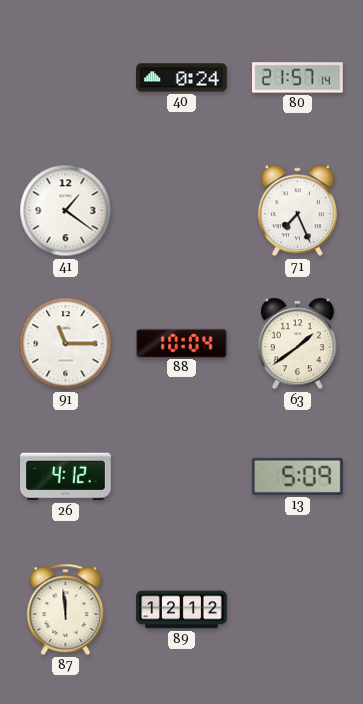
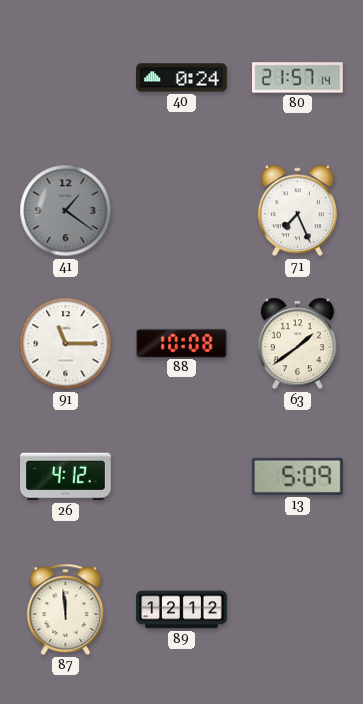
41 dial: white -> grey
88: 10:04 -> 10:08
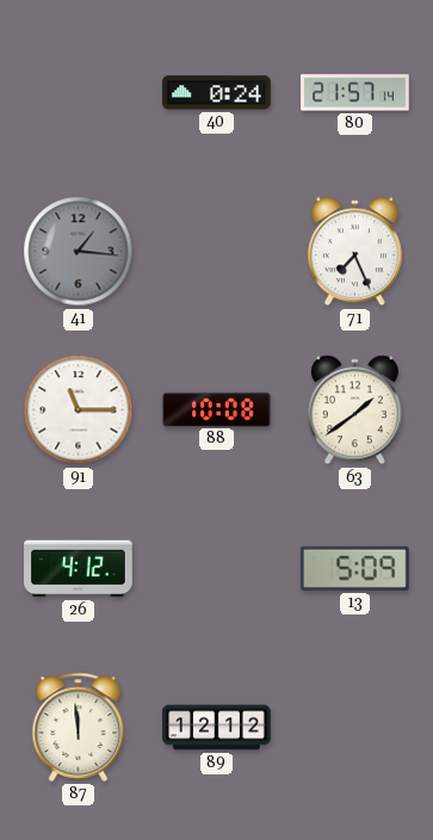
41: 1:21 -> 1:16
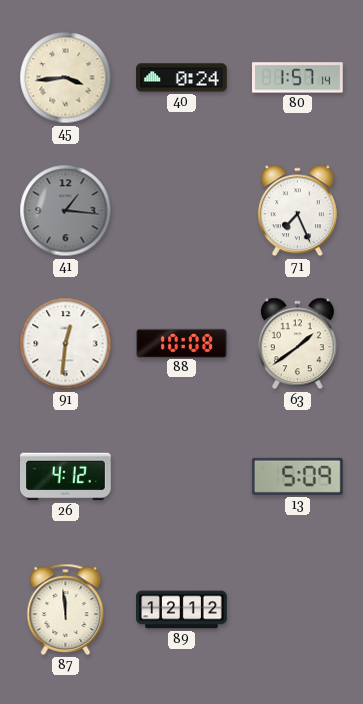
45: none -> 3:44
80: 21:57 -> 1:57
91: 11:15 -> 12:31
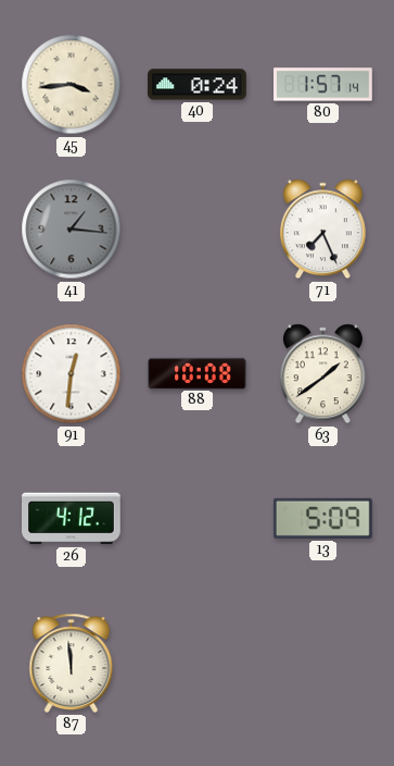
89: 12:12 -> none
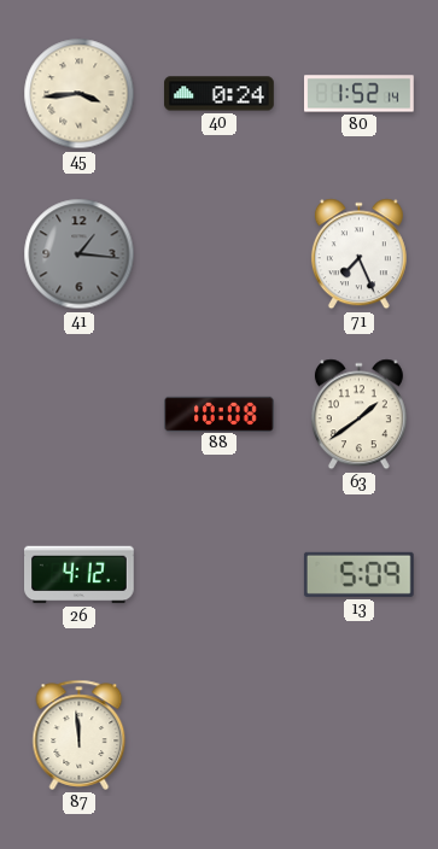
80: 1:57 -> 1:52
91: 12:31 -> none
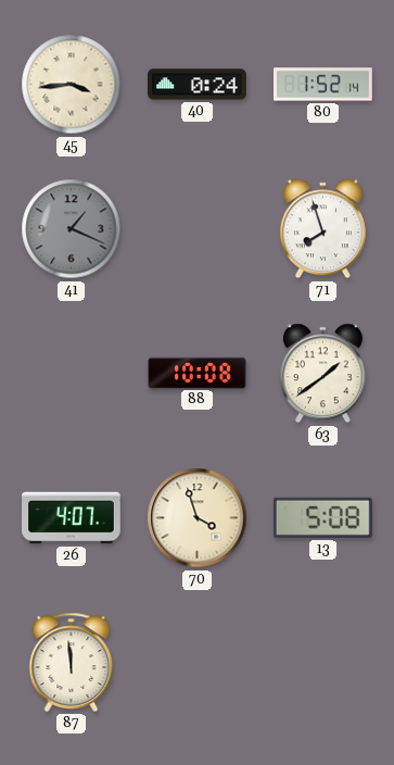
41: 1:16 -> 1:19
71: 7:26 -> 7:57
26: 4:12 -> 4:07
70: none -> 3:57
13: 5:09 -> 5:08
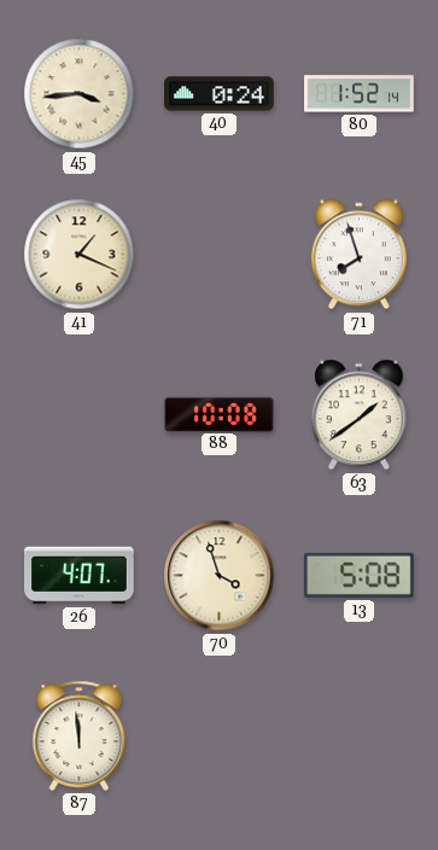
41 dial: grey -> cream
